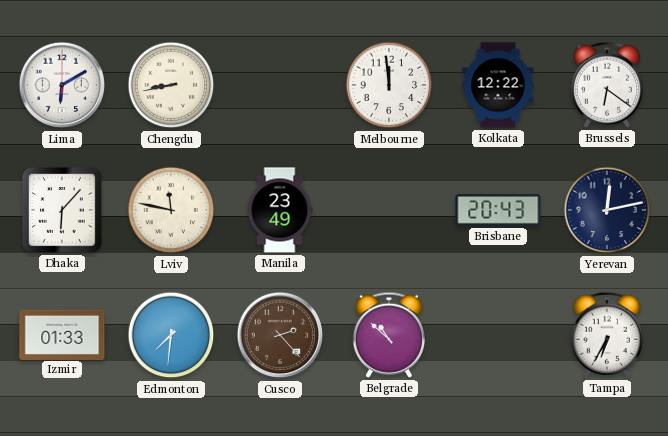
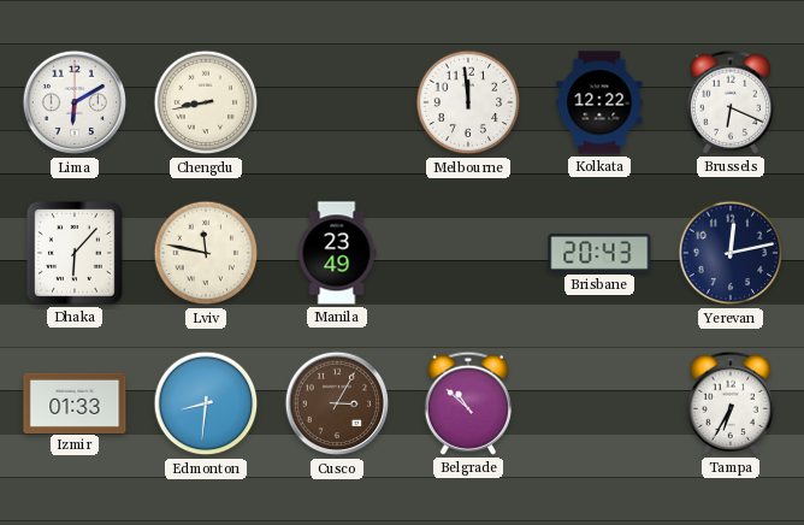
Brussels: 6:21 -> 6:19
Edmonton: 7:31 -> 8:31
Cusco: 2:23 -> 3:05
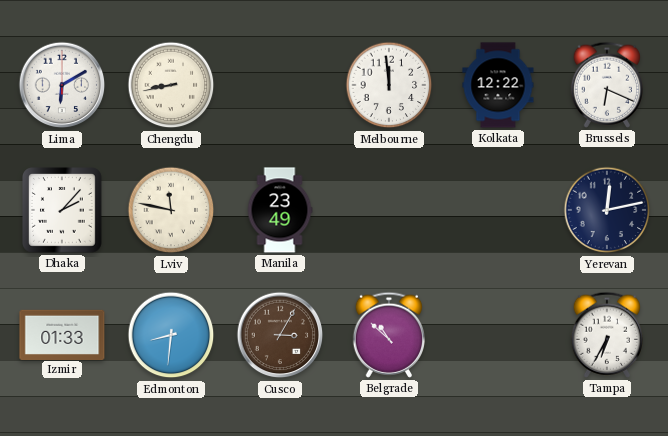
Dhaka: 6:07 -> 2:07
Brisbane: 20:43 -> none
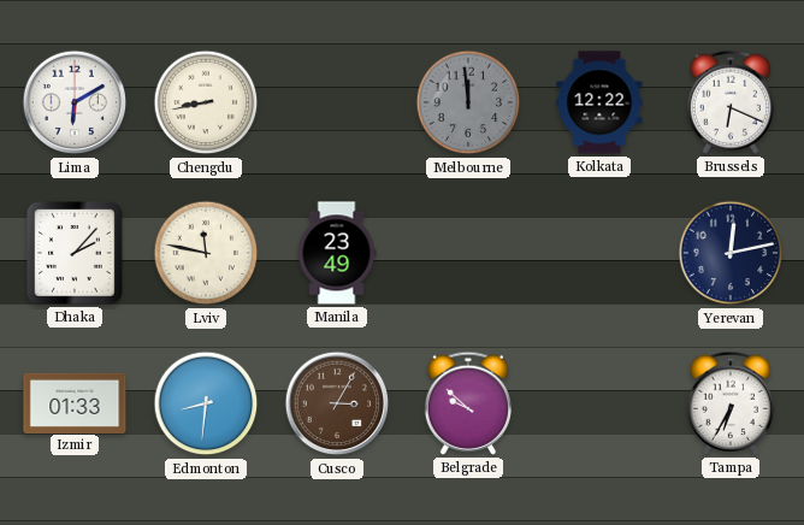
Melbourne dial: white -> grey
Belgrade: 10:52 -> 9:52
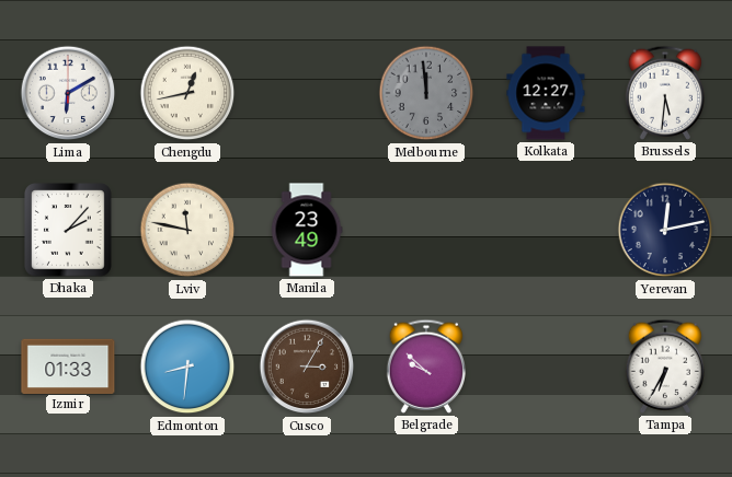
Chengdu: 8:43 -> 12:43
Kolkata: 12:22 -> 12:27
Brussels: 6:19 -> 5:31
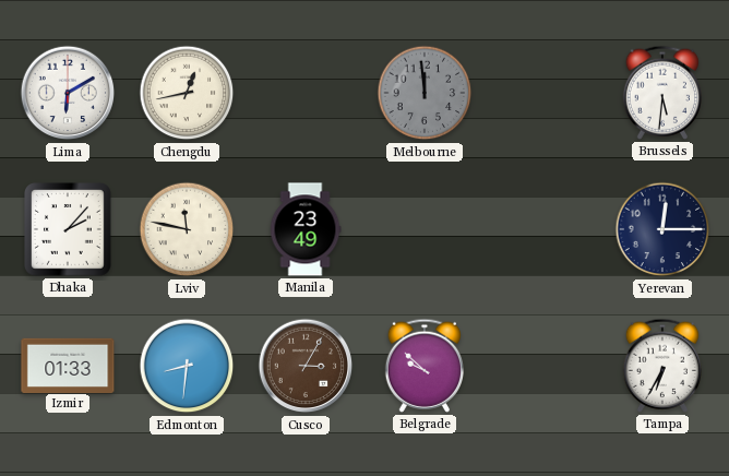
Kolkata: 12:27 -> none
Yerevan: 12:13 -> 12:15
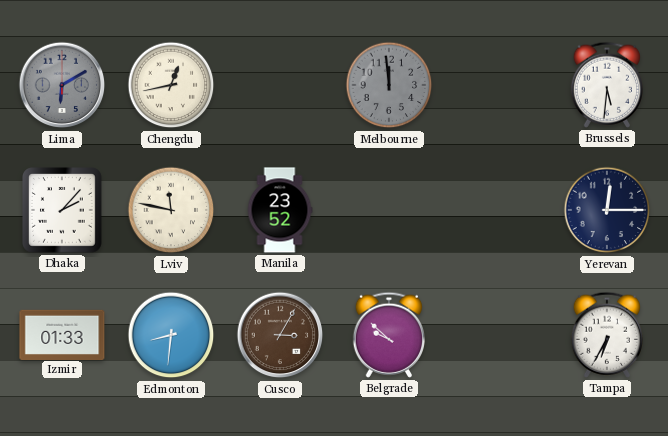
Lima dial: white -> grey
Manila: 23:49 -> 23:52
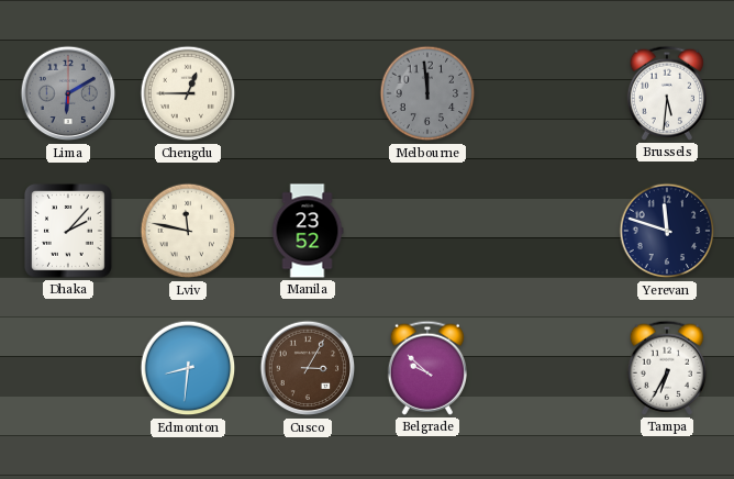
Chengdu: 12:43 -> 12:45
Yerevan: 12:15 -> 11:48
Izmir: 01:33 -> none
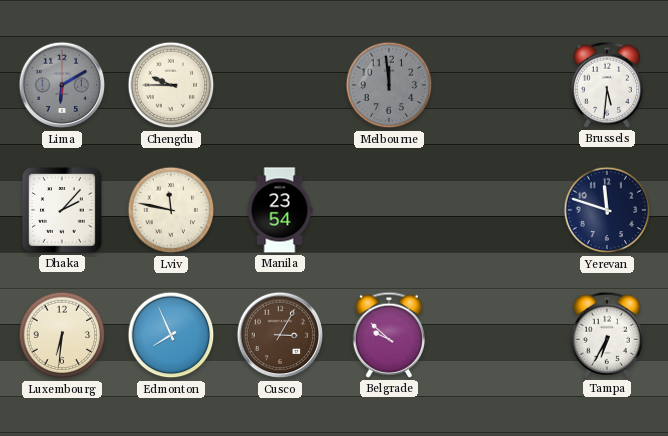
Chengdu: 12:45 -> 9:45
Manila: 23:52 -> 23:54
Luxembourg: none -> 6:31
Edmonton: 8:31 -> 7:56
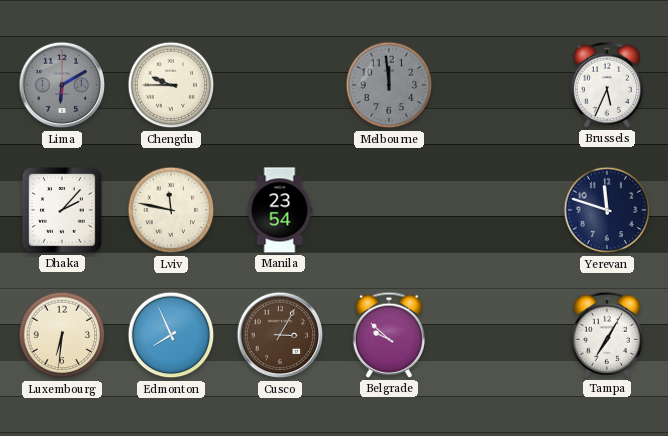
Brussels: 5:31 -> 5:34
Tampa: 6:35 -> 7:05
